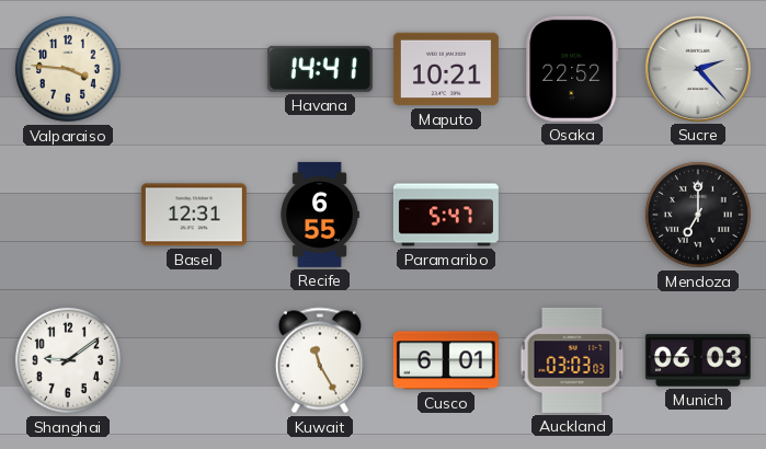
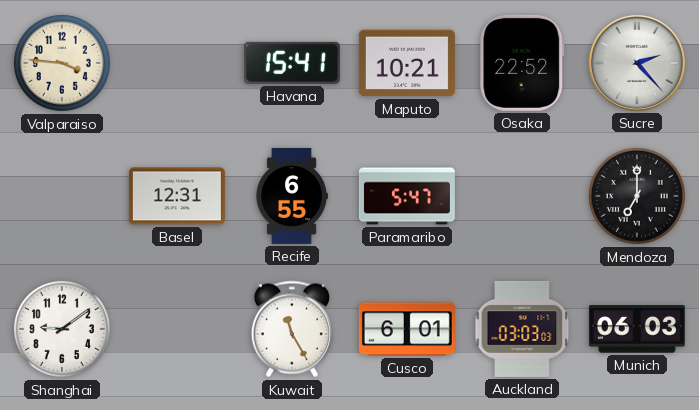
Havana: 14:41 -> 15:41
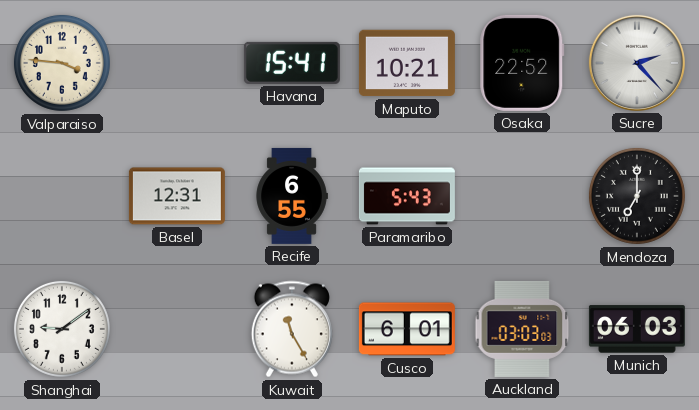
Paramaribo: 5:47 -> 5:43
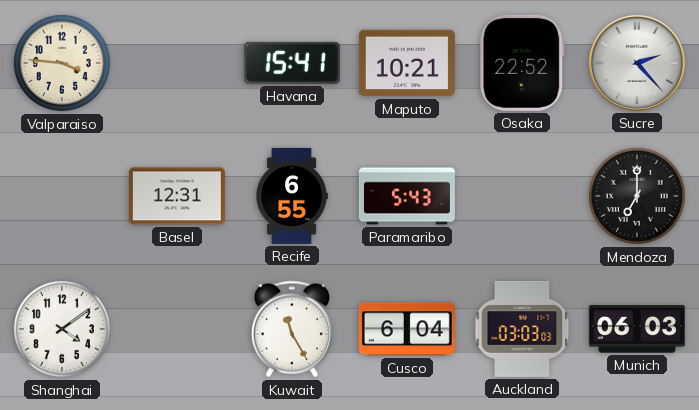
Shanghai: 9:09 -> 4:09
Cusco: 6:01 -> 6:04
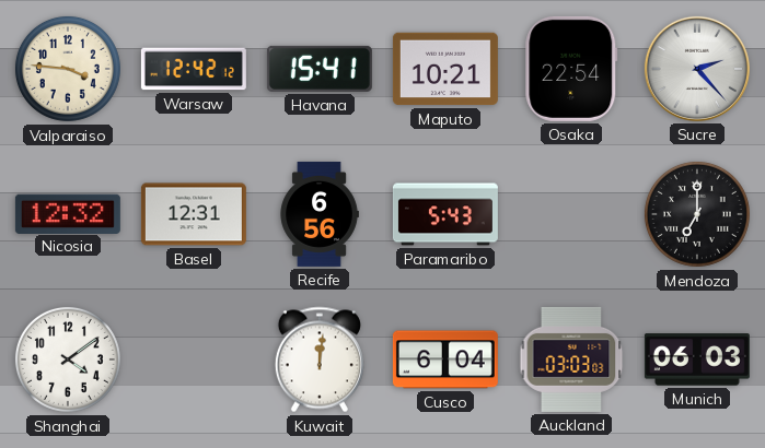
Warsaw: none -> 12:42
Osaka: 22:52 -> 22:54
Nicosia: none -> 12:32
Recife: 6:55 -> 6:56
Kuwait: 11:25 -> 12:01
